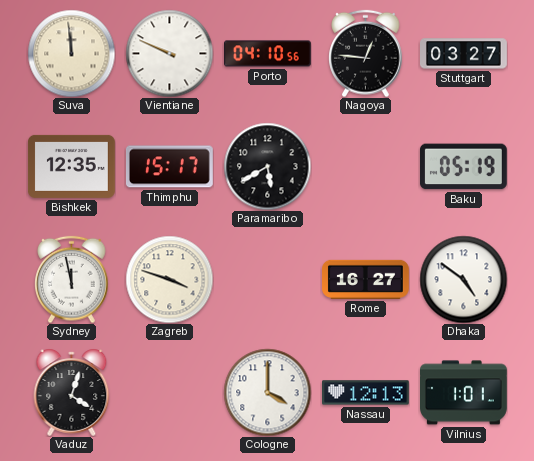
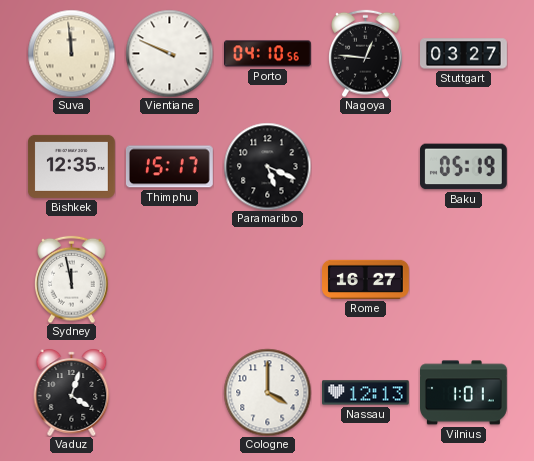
Paramaribo: 5:40 -> 5:19
Zagreb: 3:48 -> none
Dhaka: 4:51 -> none
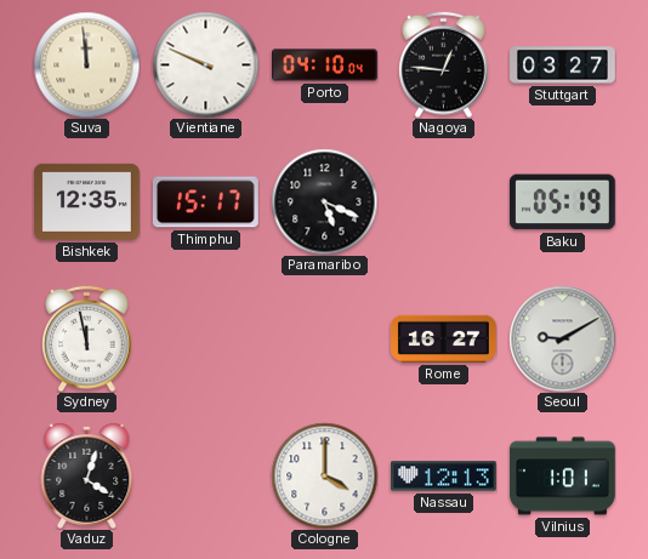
Porto: 04:10:56 -> 04:10:04
Seoul: none -> 9:10
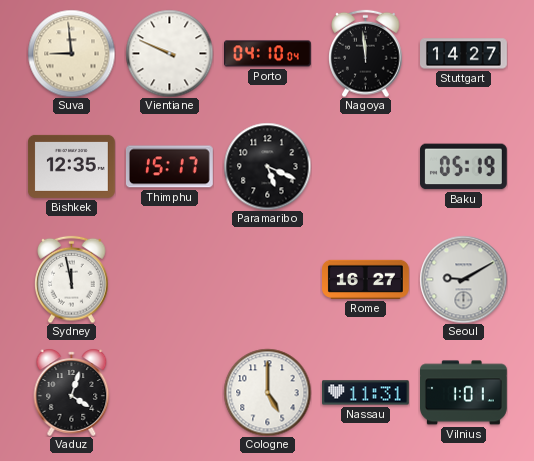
Suva: 11:59 -> 8:59
Nagoya: 12:46 -> 11:59
Stuttgart: 03:27 -> 14:27
Cologne: 4:00 -> 5:00
Nassau: 12:13 -> 11:31
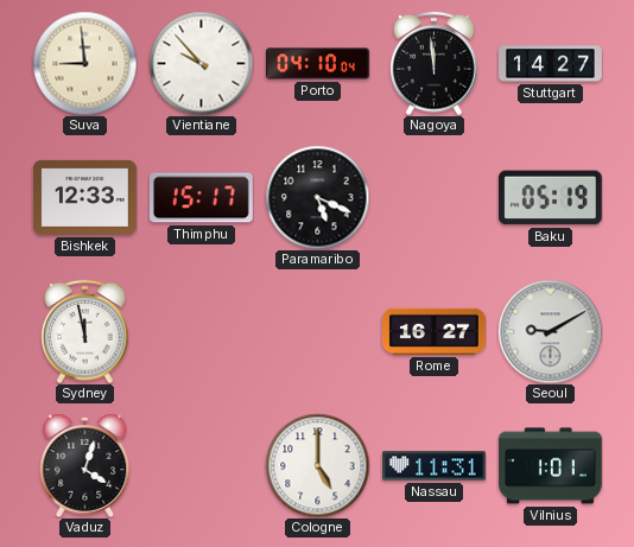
Vientiane: 9:49 -> 9:53
Bishkek: 12:35 -> 12:33
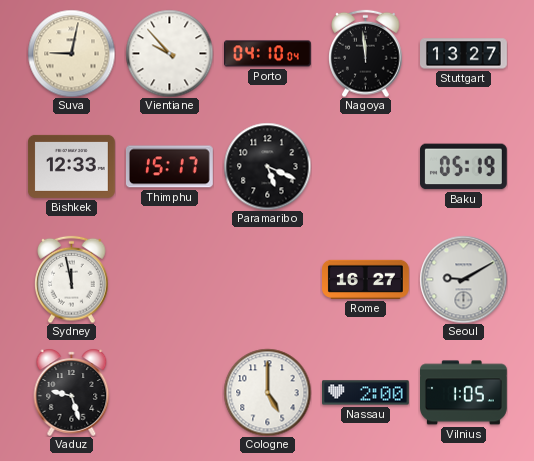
Suva: 8:59 -> 9:02
Stuttgart: 14:27 -> 13:27
Vaduz: 4:03 -> 9:27
Nassau: 11:31 -> 2:00
Vilnius: 1:01 -> 1:05
